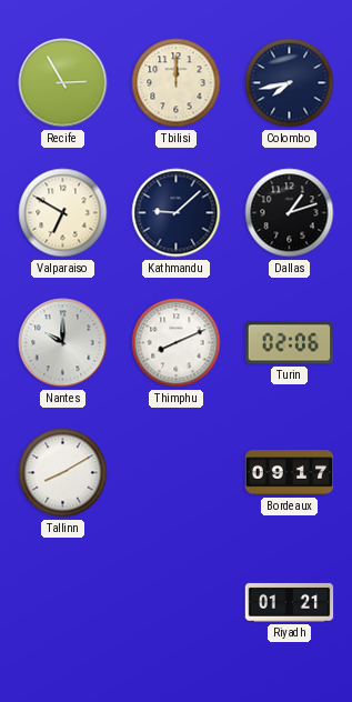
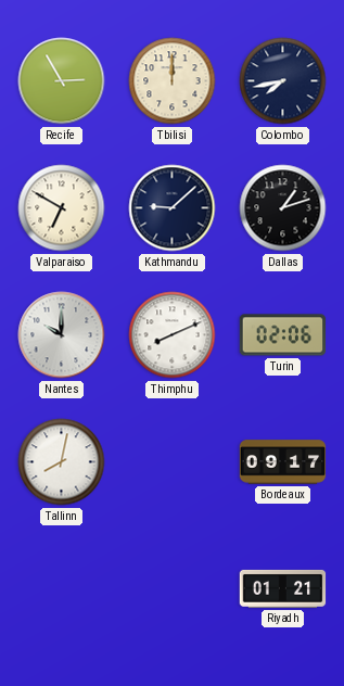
Tallinn: 8:10 -> 8:02
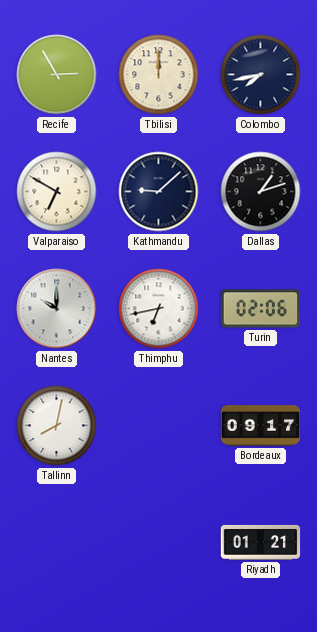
Thimphu: 8:11 -> 6:43
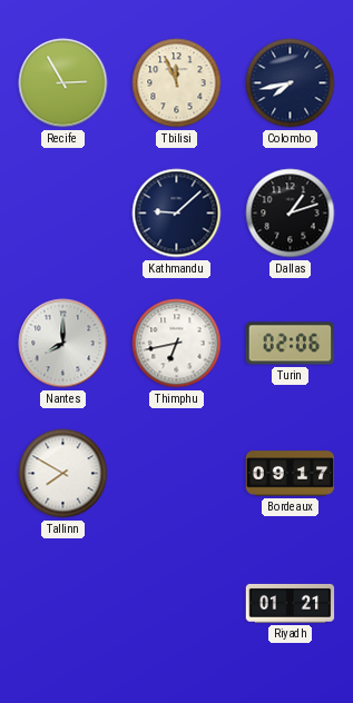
Tbilisi: 12:00 -> 11:56
Valparaiso: 6:50 -> none
Nantes: 10:00 -> 8:00
Tallinn: 8:02 -> 7:50
